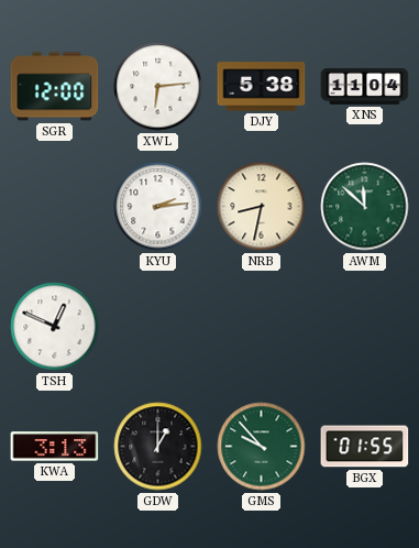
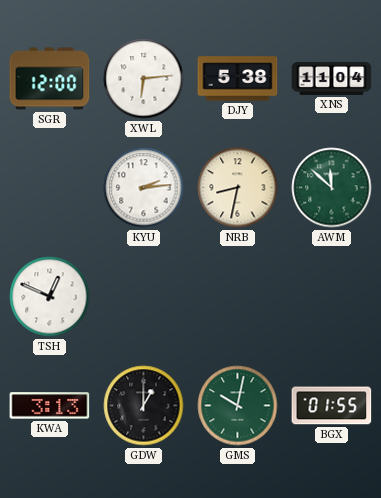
GMS: 9:53 -> 10:02
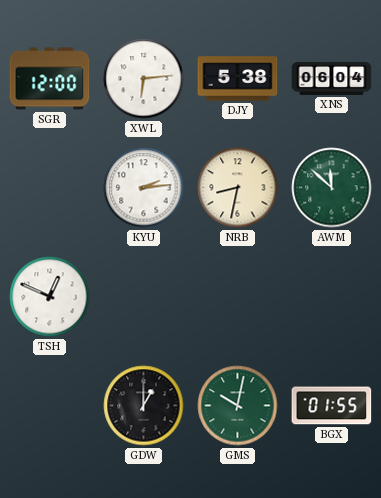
XNS: 11:04 -> 06:04
KWA: 3:13 -> none
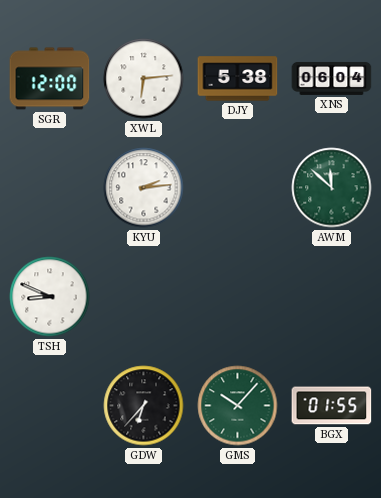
NRB: 8:32 -> none
TSH: 12:49 -> 8:49
GDW: 1:00 -> 6:37
GMS: 10:02 -> 10:07
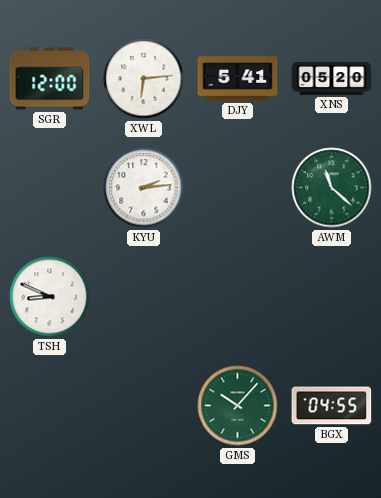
DJY: 5:38 -> 5:41
XNS: 06:04 -> 05:20
AWM: 11:52 -> 11:22
GDW: 6:37 -> none
BGX: 01:55 -> 04:55
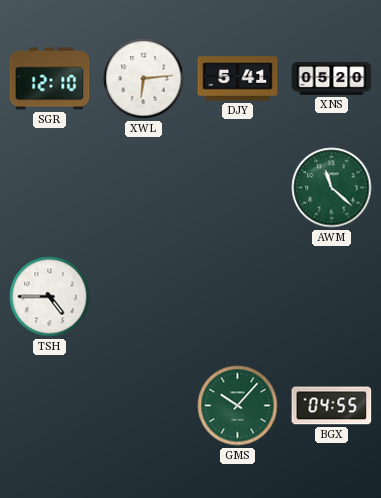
SGR: 12:00 -> 12:10
KYU: 2:14 -> none
TSH: 8:49 -> 4:45
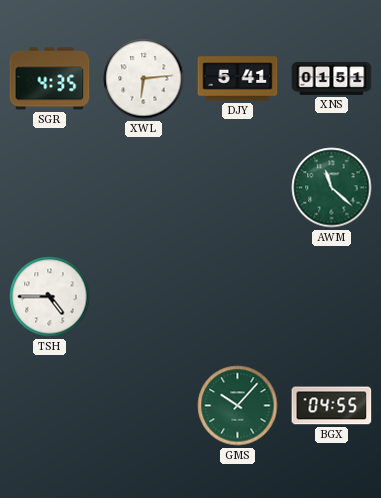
SGR: 12:10 -> 4:35
XNS: 05:20 -> 01:51
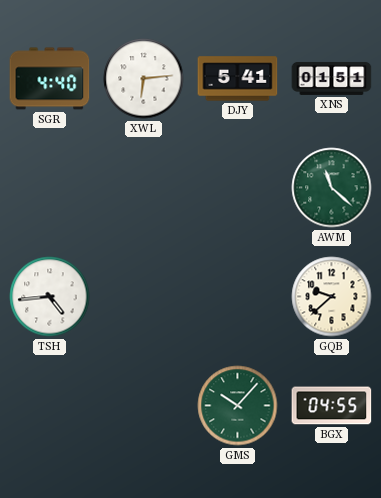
SGR: 4:35 -> 4:40
TSH: 4:45 -> 4:44
GQB: none -> 9:38
